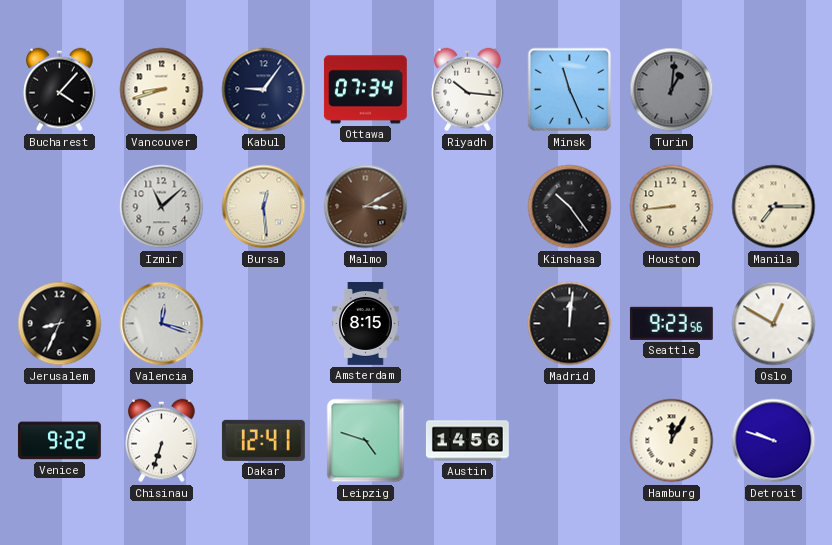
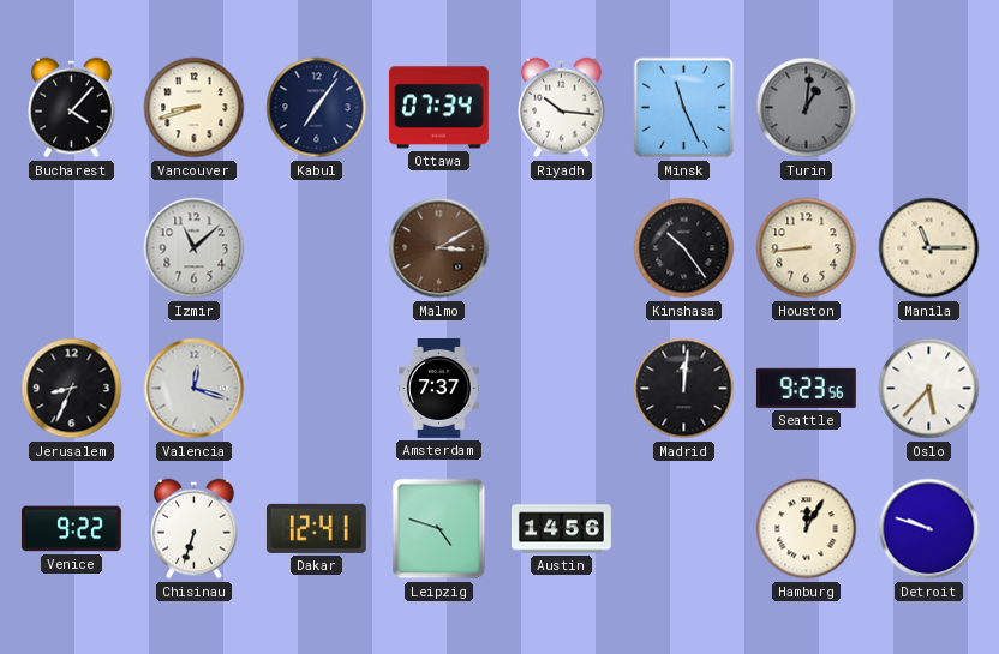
Kabul: 9:06 -> 7:06
Bursa: 12:29 -> none
Manila: 7:15 -> 11:15
Amsterdam: 8:15 -> 7:37
Oslo: 12:50 -> 5:37
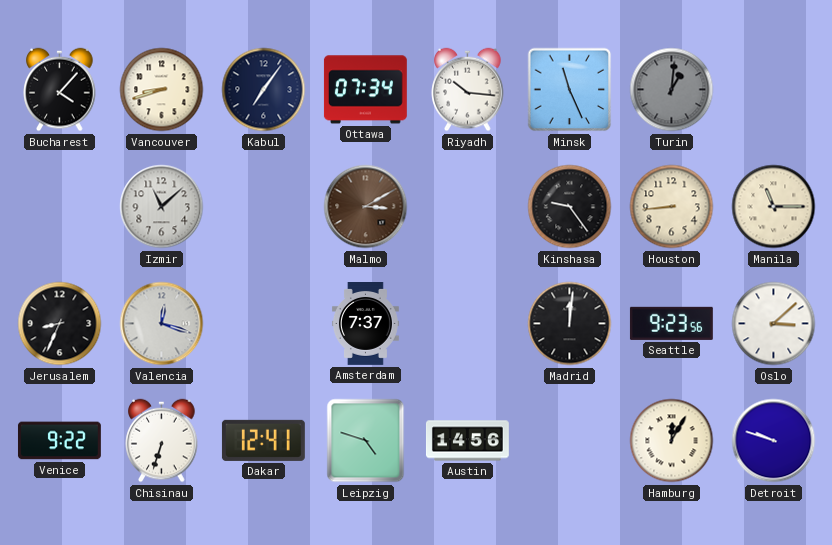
Kinshasa: 10:24 -> 9:24
Oslo: 5:37 -> 3:08
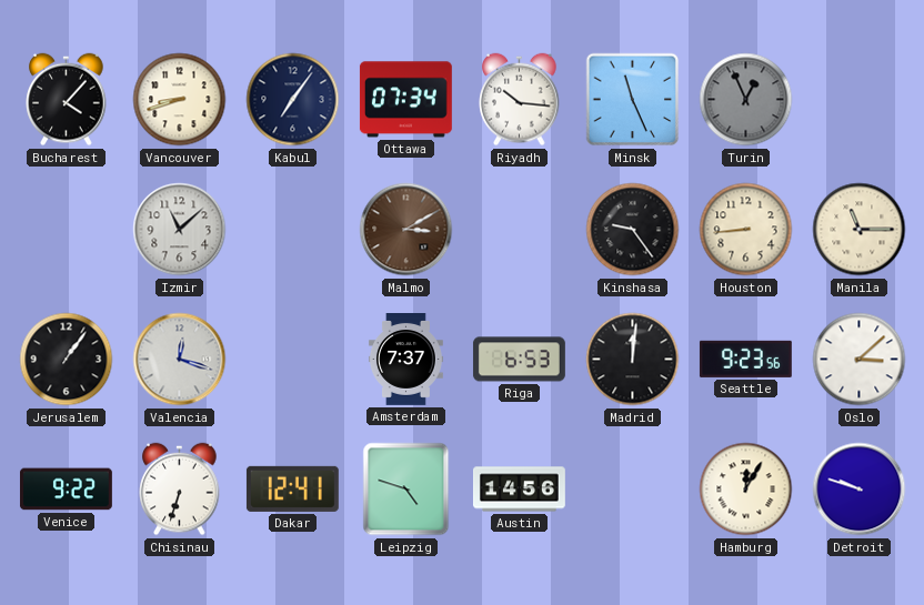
Turin: 1:01 -> 12:56
Jerusalem: 8:34 -> 1:06
Riga: none -> 6:53
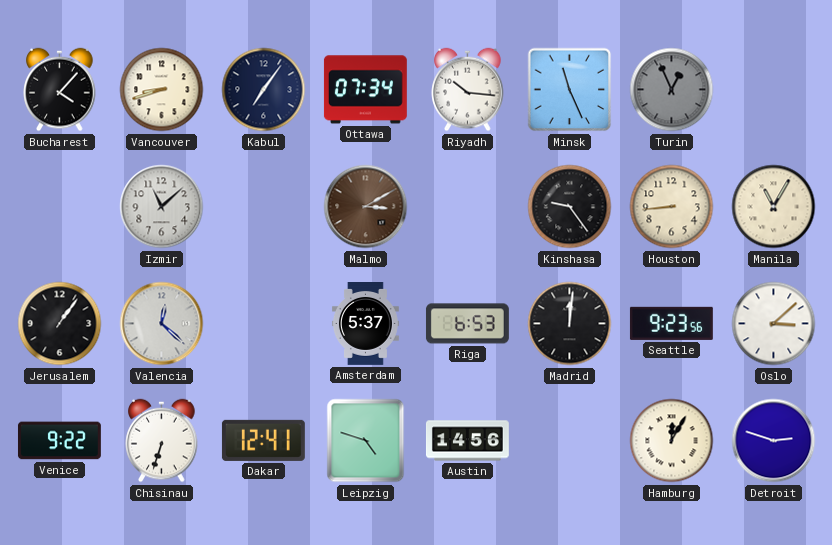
Manila: 11:15 -> 11:05
Valencia: 12:18 -> 12:22
Amsterdam: 7:37 -> 5:37
Detroit: 9:48 -> 2:48
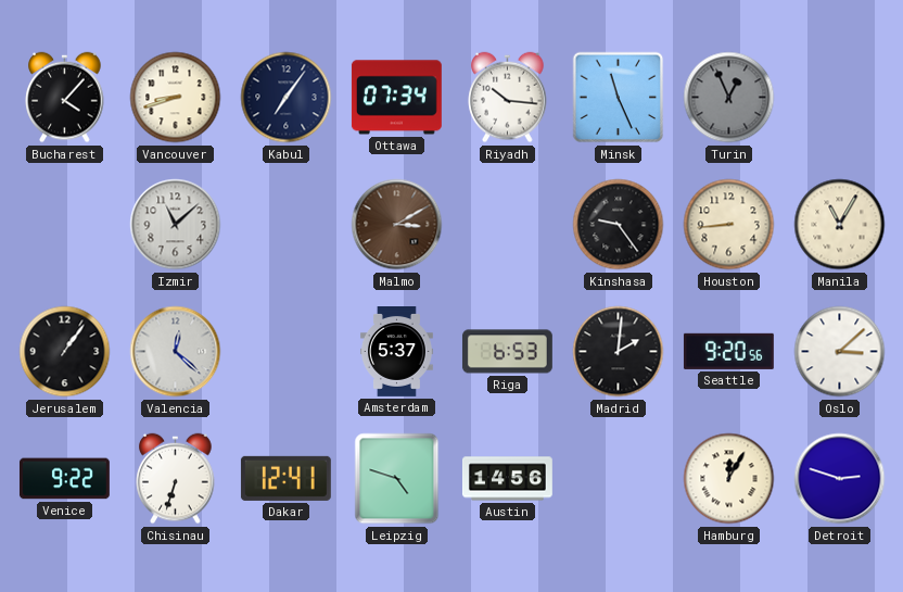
Madrid: 12:01 -> 2:01
Seattle: 9:23 -> 9:20
